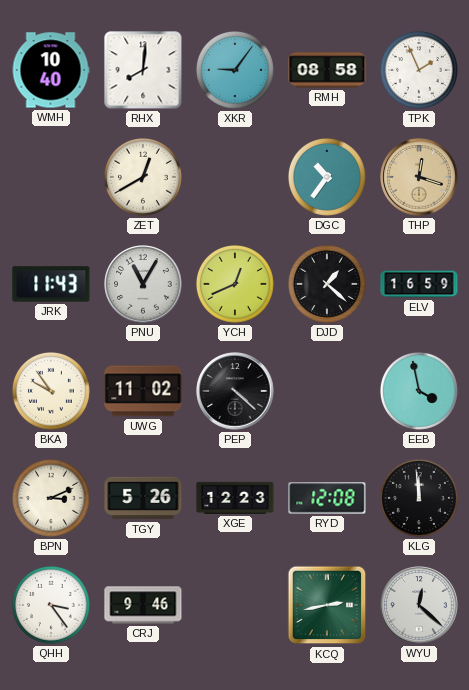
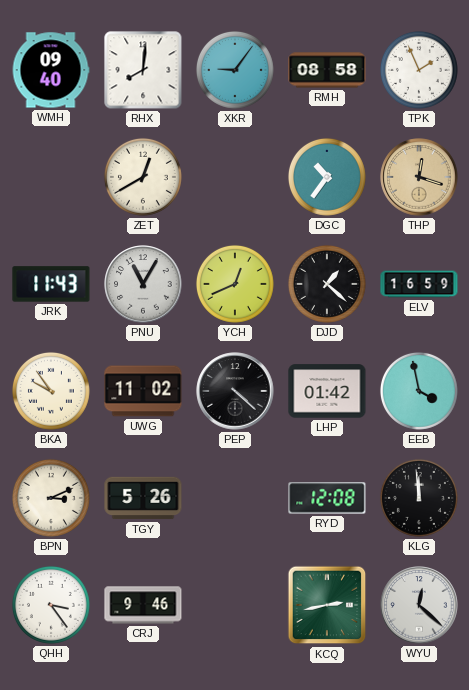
WMH: 10:40 -> 09:40
LHP: none -> 01:42
XGE: 12:23 -> none
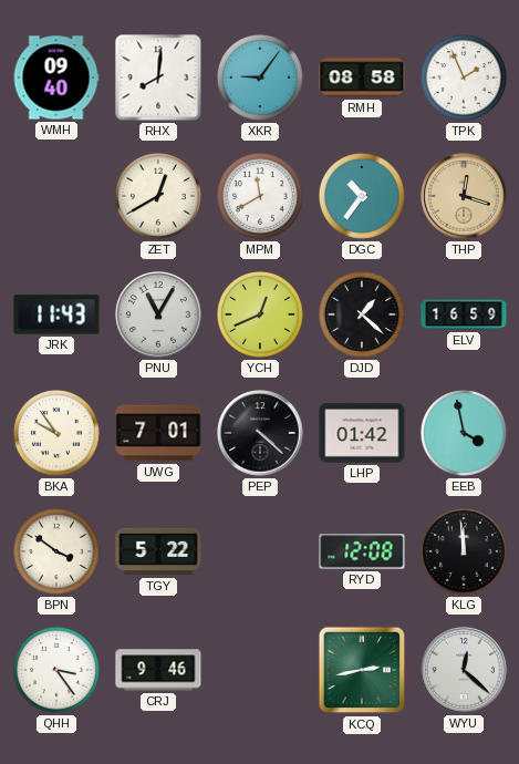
MPM: none -> 11:40
UWG: 11:02 -> 7:01
BPN: 3:11 -> 3:51
TGY: 5:26 -> 5:22
